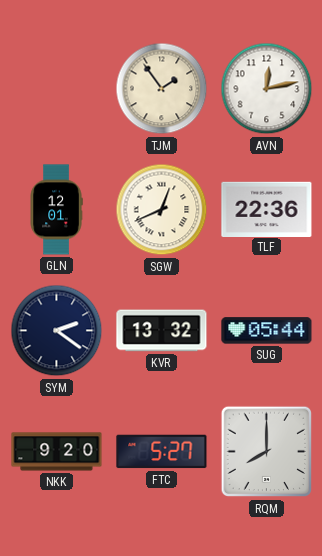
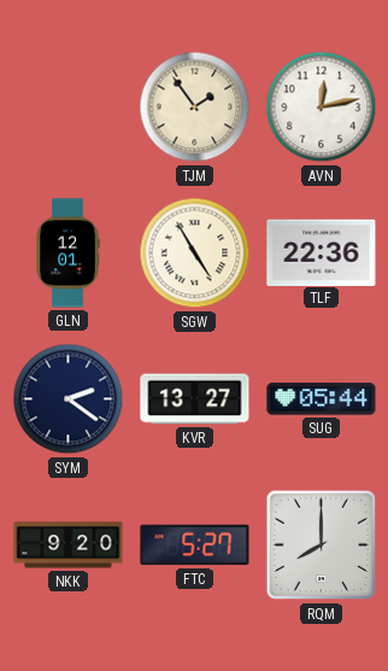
SGW: 12:41 -> 4:55
KVR: 13:32 -> 13:27
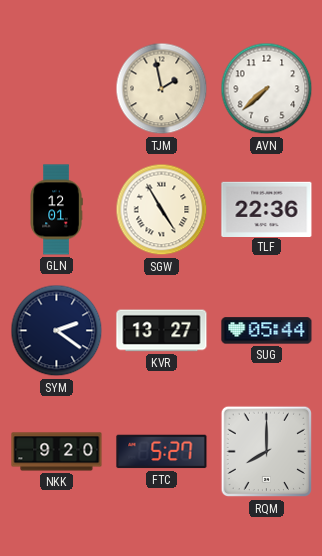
TJM: 1:54 -> 1:58
AVN: 12:13 -> 7:38
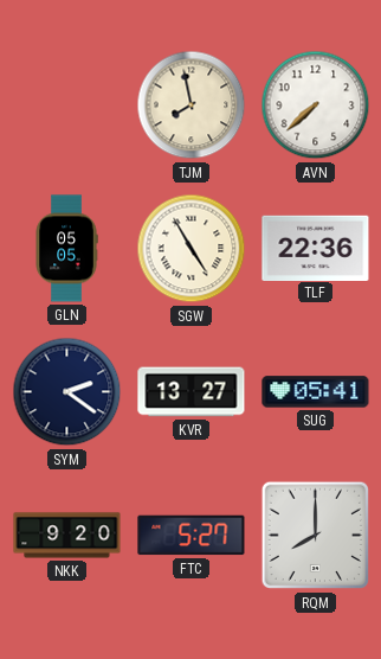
TJM: 1:58 -> 7:58
GLN: 12:01 -> 05:05
SUG: 05:44 -> 05:41
